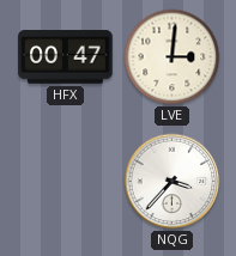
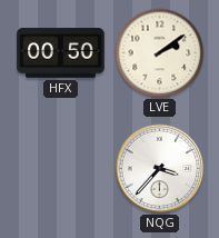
HFX: 00:47 -> 00:50
LVE: 3:01 -> 2:09
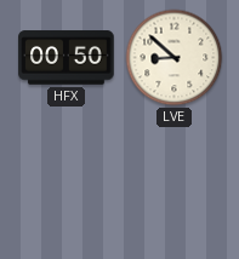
LVE: 2:09 -> 8:52
NQG: 3:37 -> none
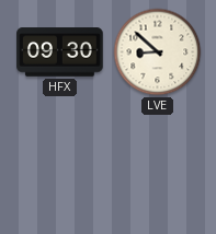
HFX: 00:50 -> 09:30
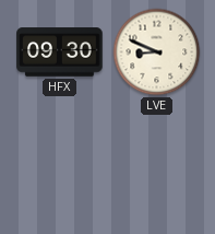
LVE: 8:52 -> 8:49
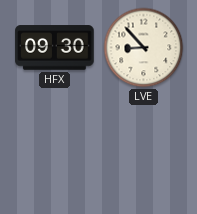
LVE: 8:49 -> 8:53
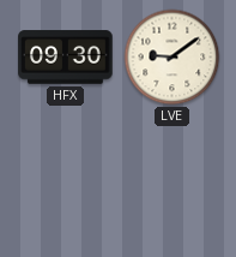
LVE: 8:53 -> 9:09
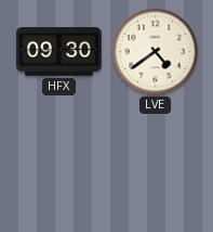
LVE: 9:09 -> 4:39
